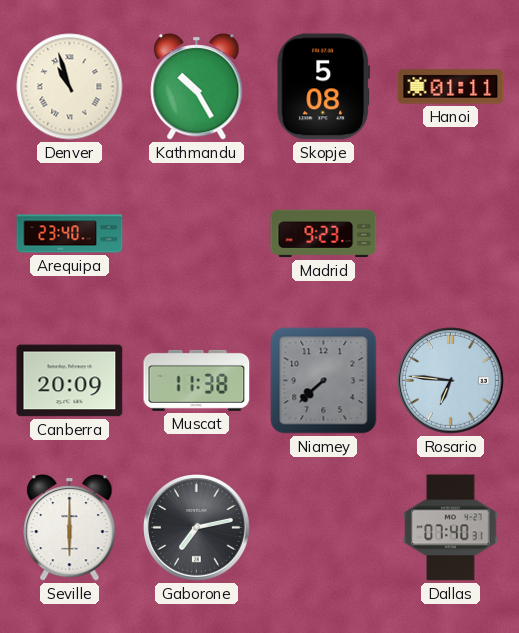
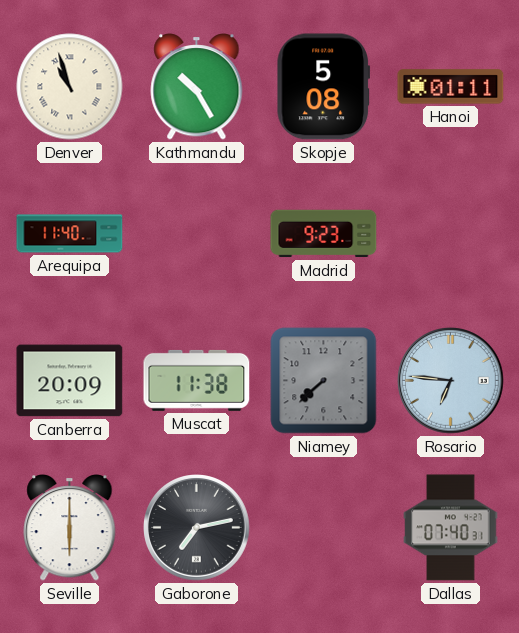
Arequipa: 23:40 -> 11:40
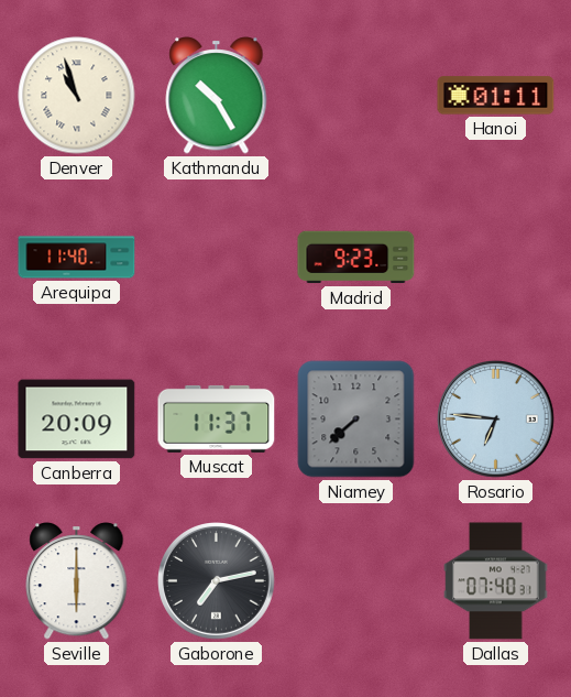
Skopje: 5:08 -> none
Muscat: 11:38 -> 11:37
